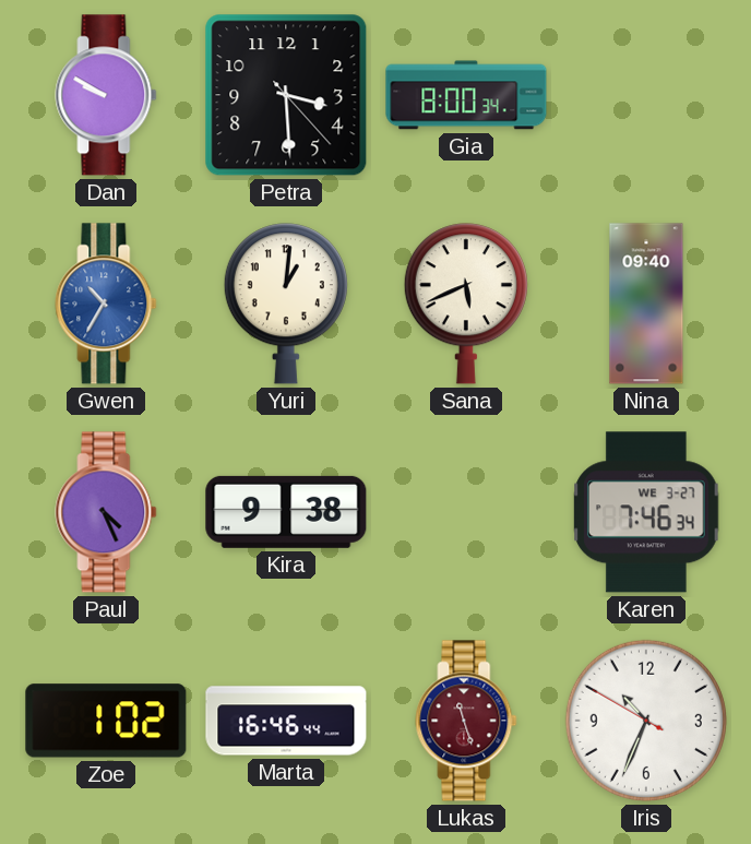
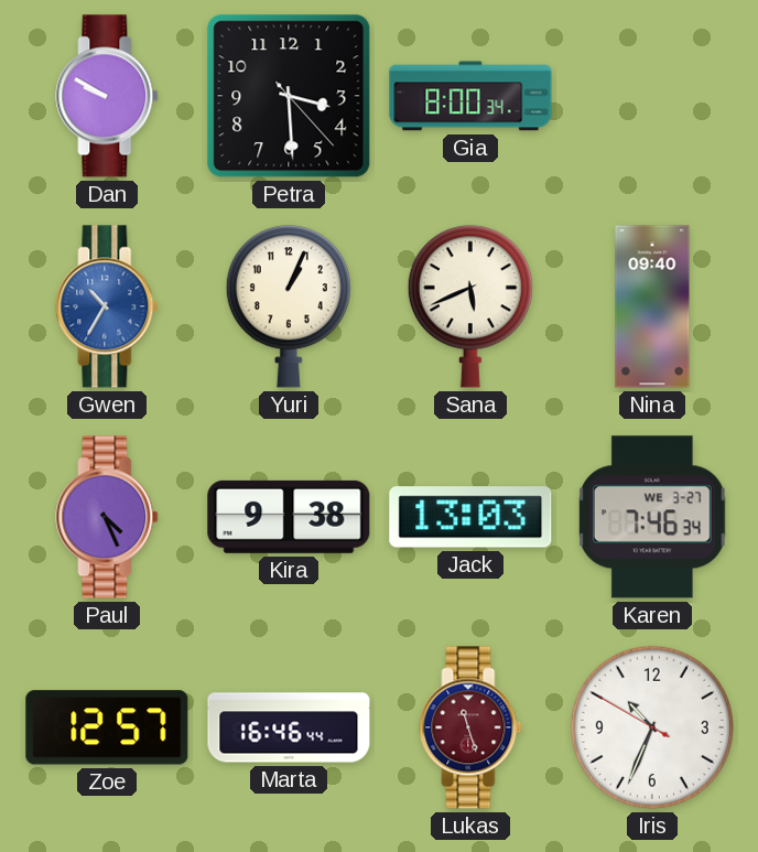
Yuri: 1:01 -> 1:04
Jack: none -> 13:03
Zoe: 1:02 -> 12:57
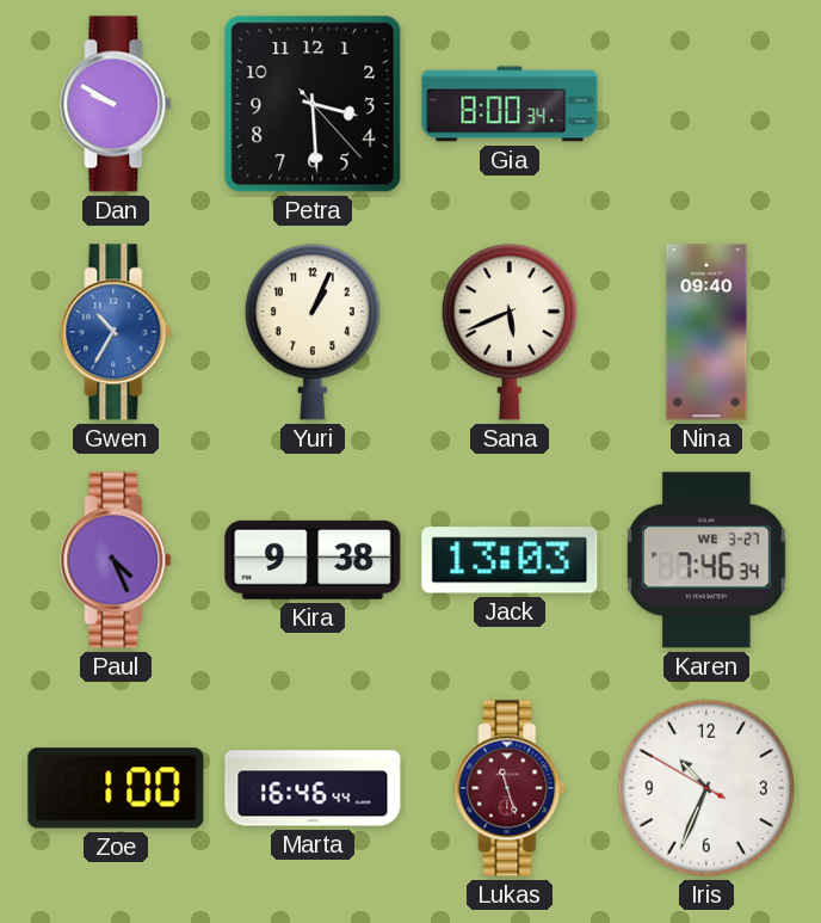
Zoe: 12:57 -> 1:00
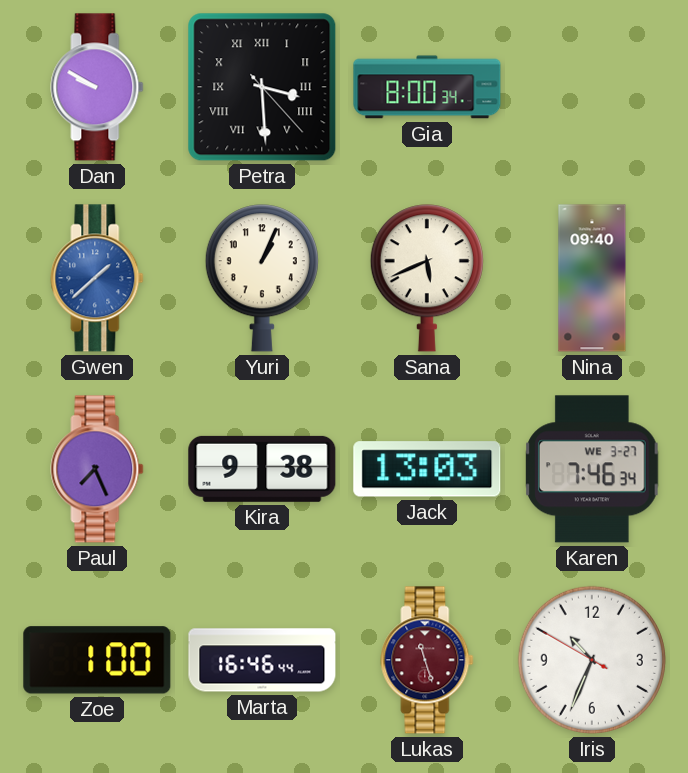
Petra numerals: Arabic -> Roman
Gwen: 10:35 -> 1:38
Paul: 4:26 -> 7:26
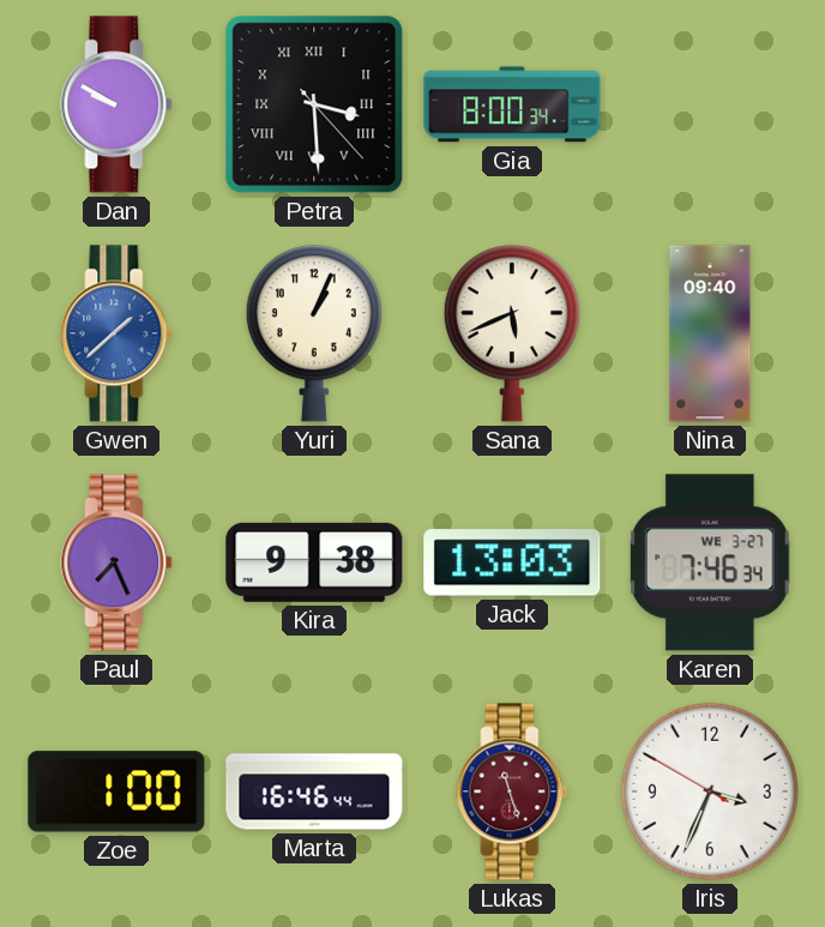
Iris: 10:33 -> 3:33
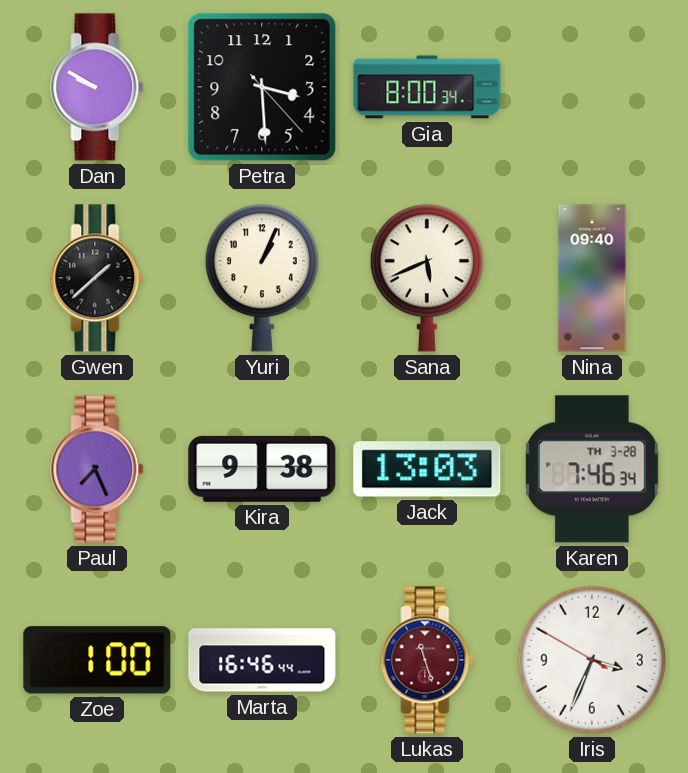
Petra numerals: Roman -> Arabic
Gwen dial: blue -> black
Karen date: WE 3-27 -> TH 3-28
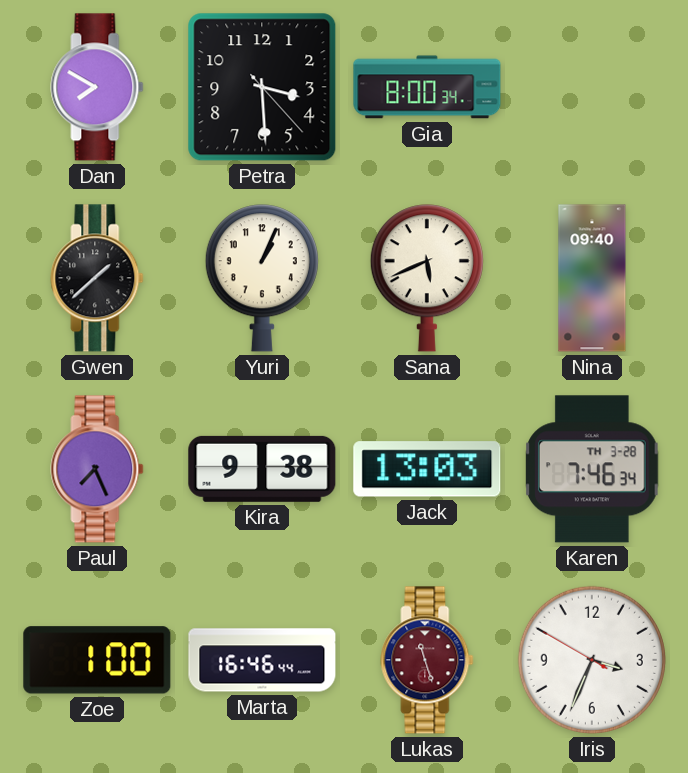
Dan: 9:50 -> 7:50
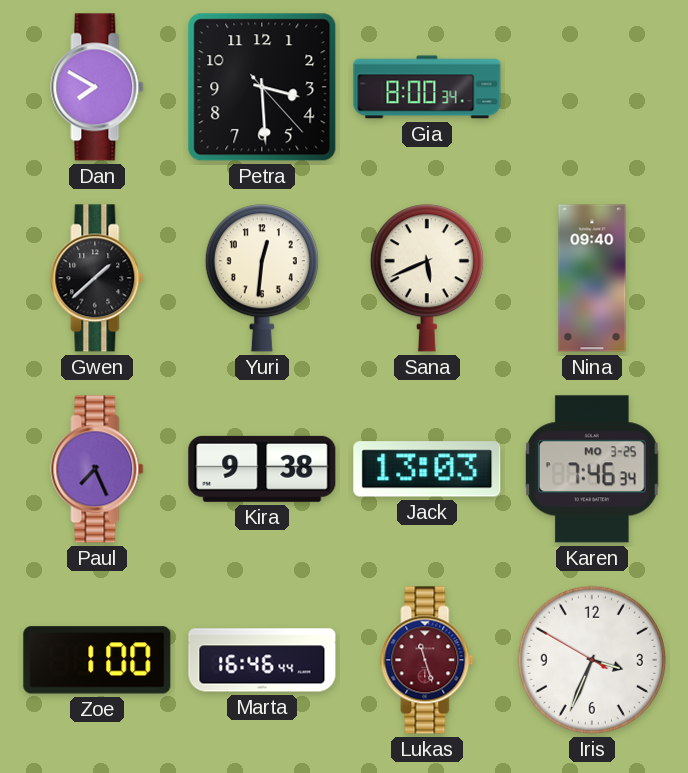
Yuri: 1:04 -> 12:31
Karen date: TH 3-28 -> MO 3-25
